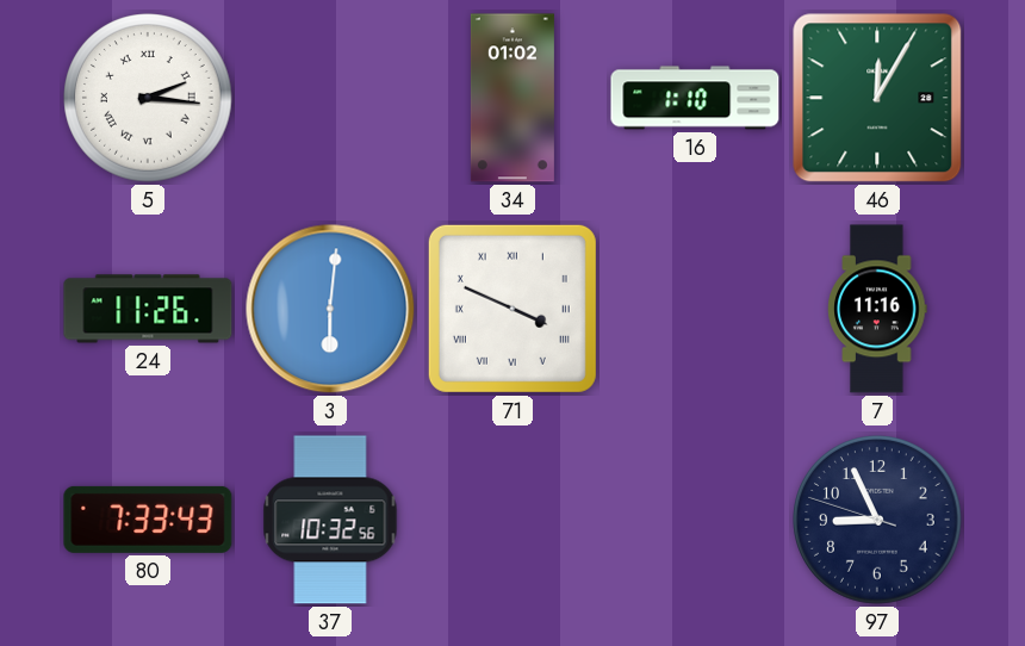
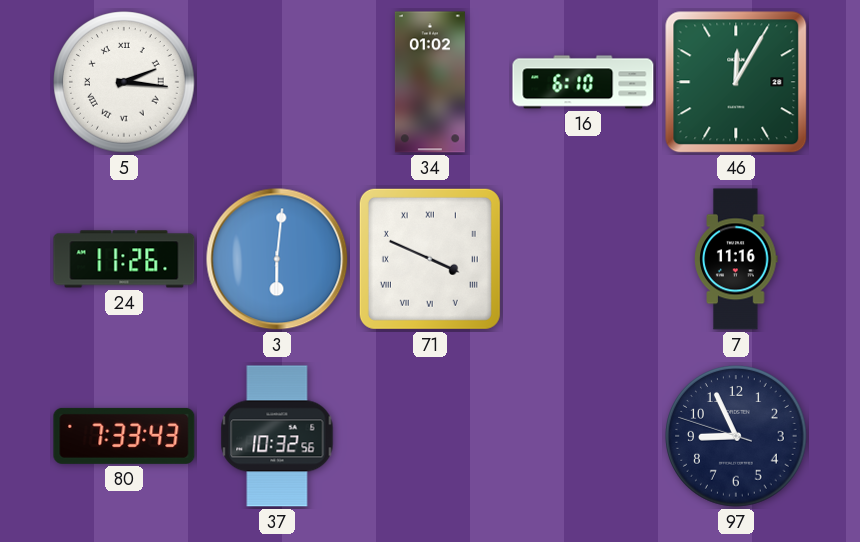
16: 1:10 -> 6:10
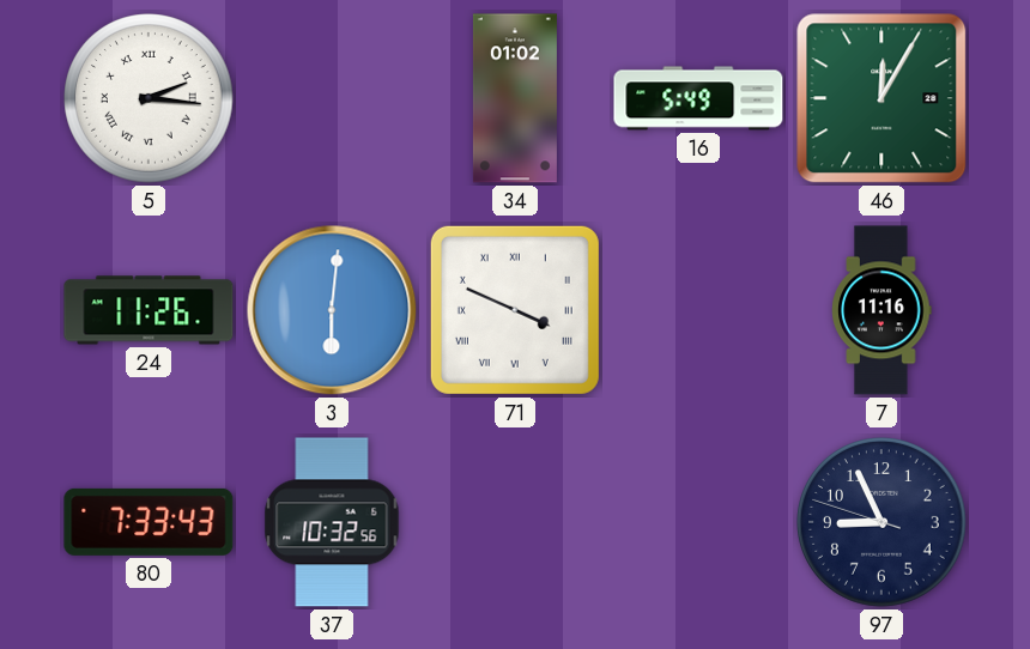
16: 6:10 -> 5:49
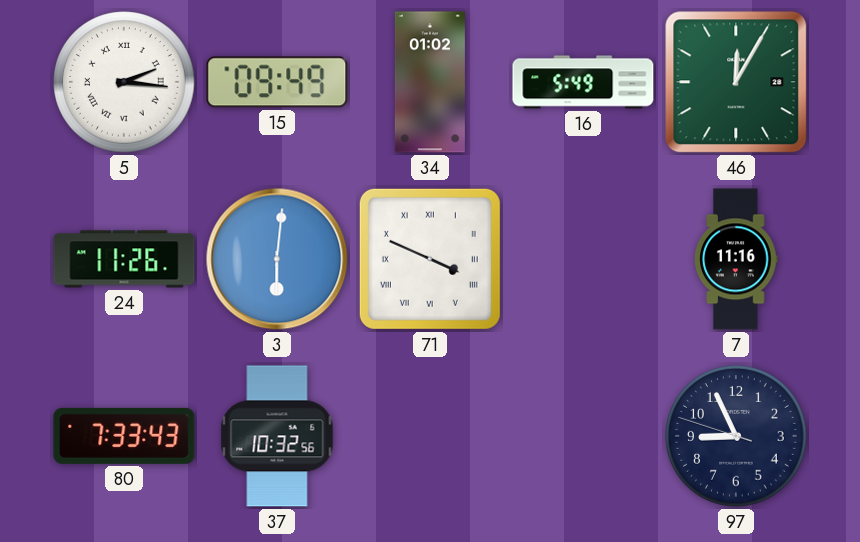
15: none -> 09:49
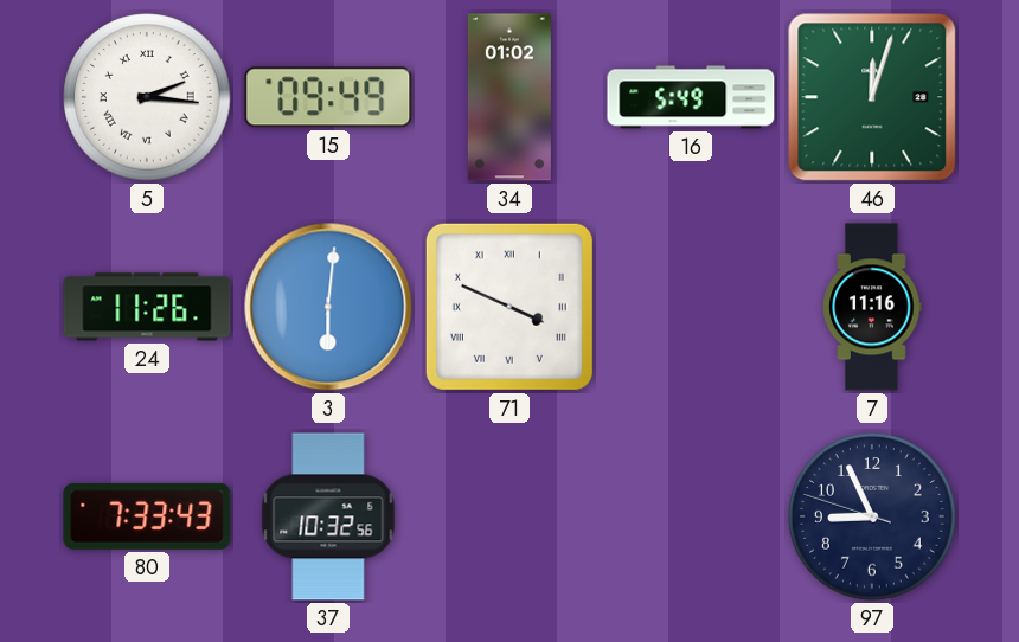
46: 12:05 -> 12:03
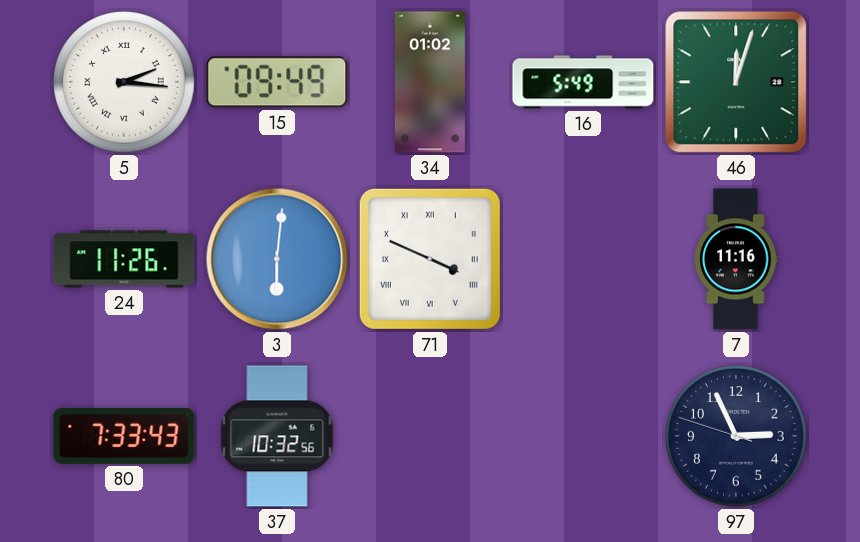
97: 8:55 -> 2:55
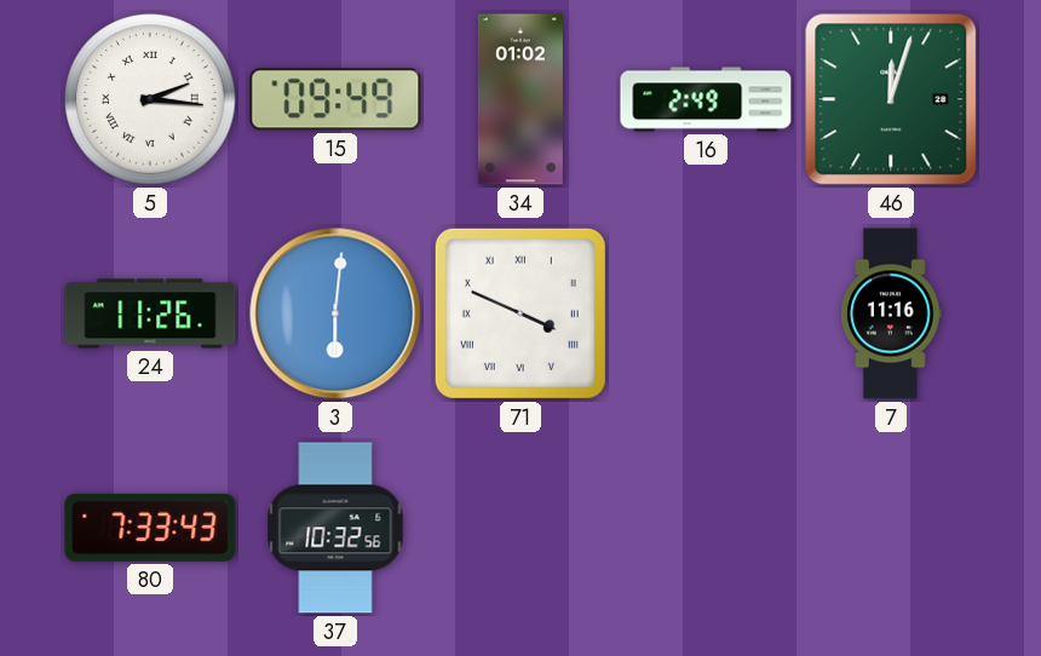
16: 5:49 -> 2:49
97: 2:55 -> none
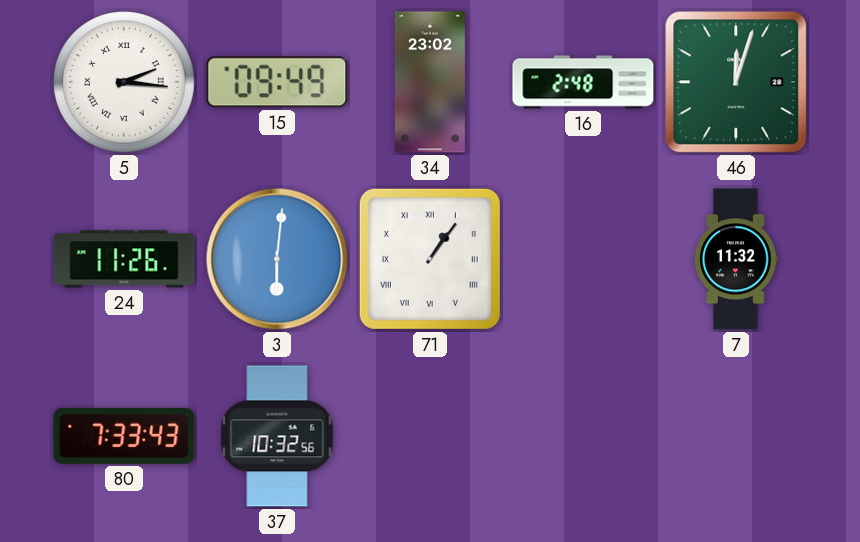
34: 01:02 -> 23:02
16: 2:49 -> 2:48
71: 3:49 -> 1:06
7: 11:16 -> 11:32
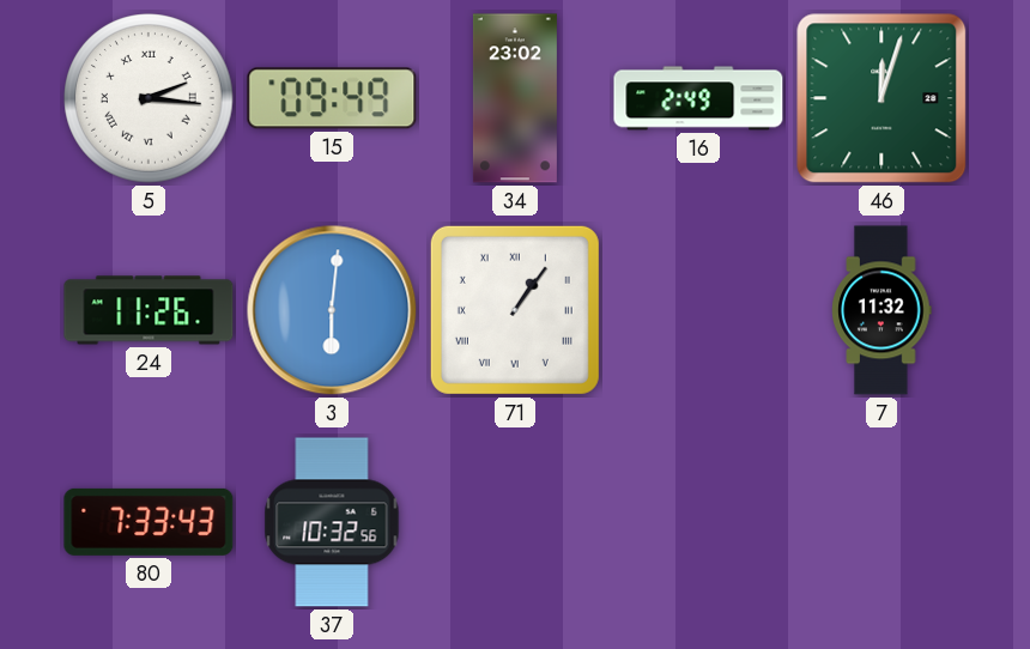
16: 2:48 -> 2:49
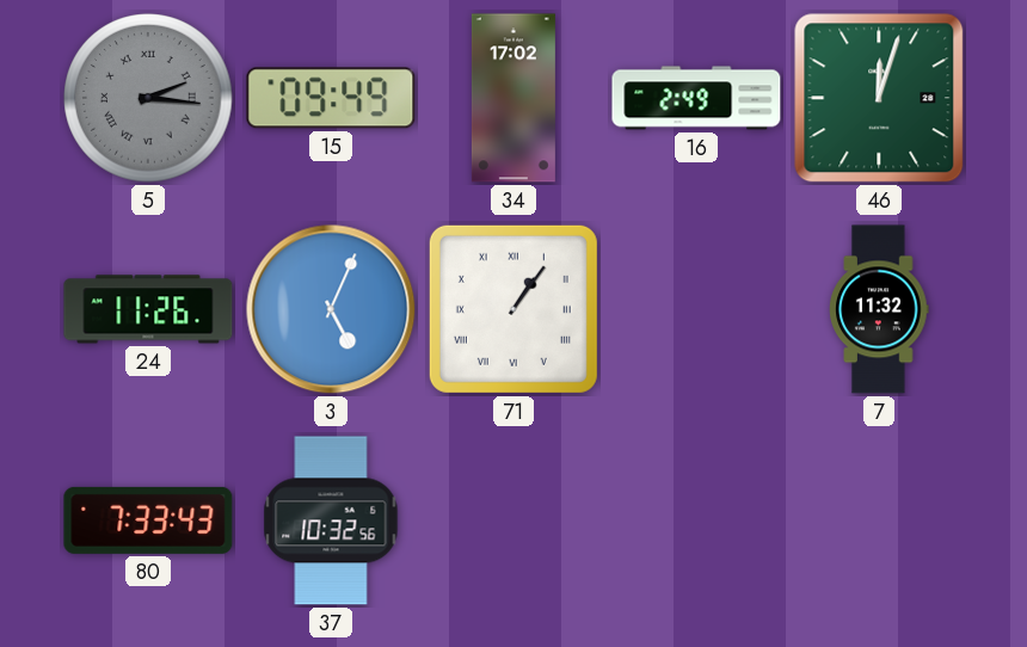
5 dial: white -> grey
34: 23:02 -> 17:02
3: 6:01 -> 5:04
